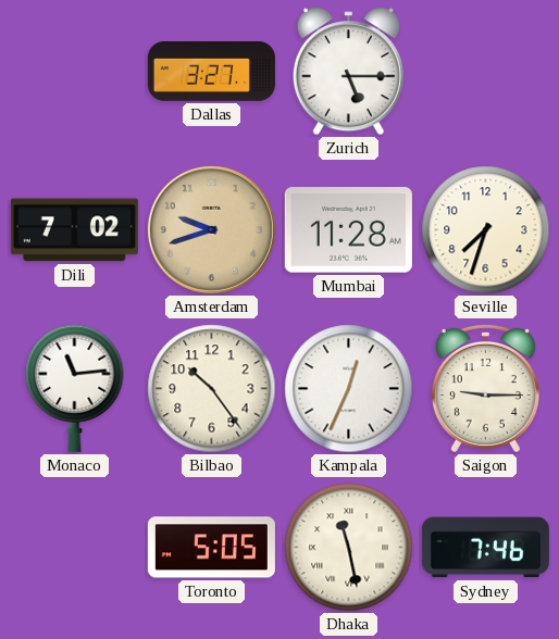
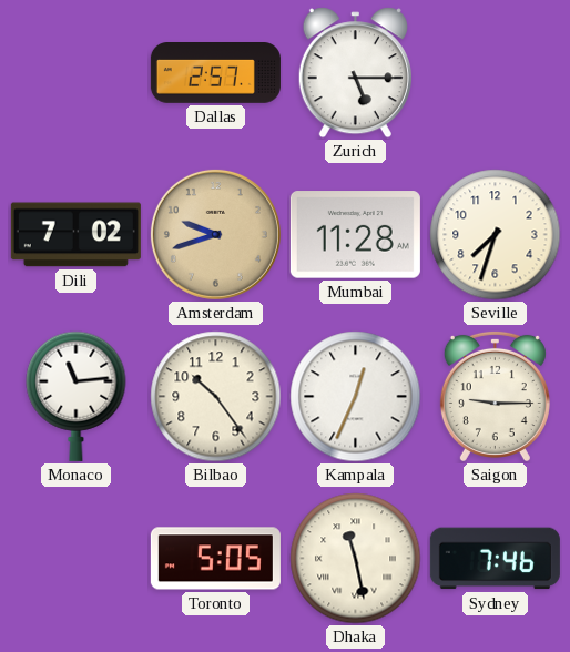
Dallas: 3:27 -> 2:57
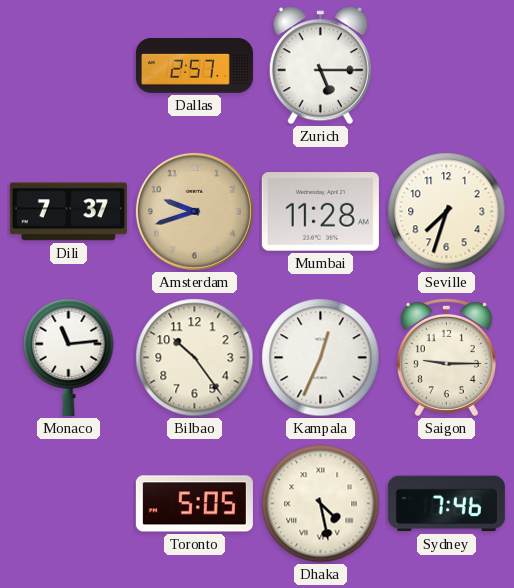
Dili: 7:02 -> 7:37
Dhaka: 11:28 -> 4:28
